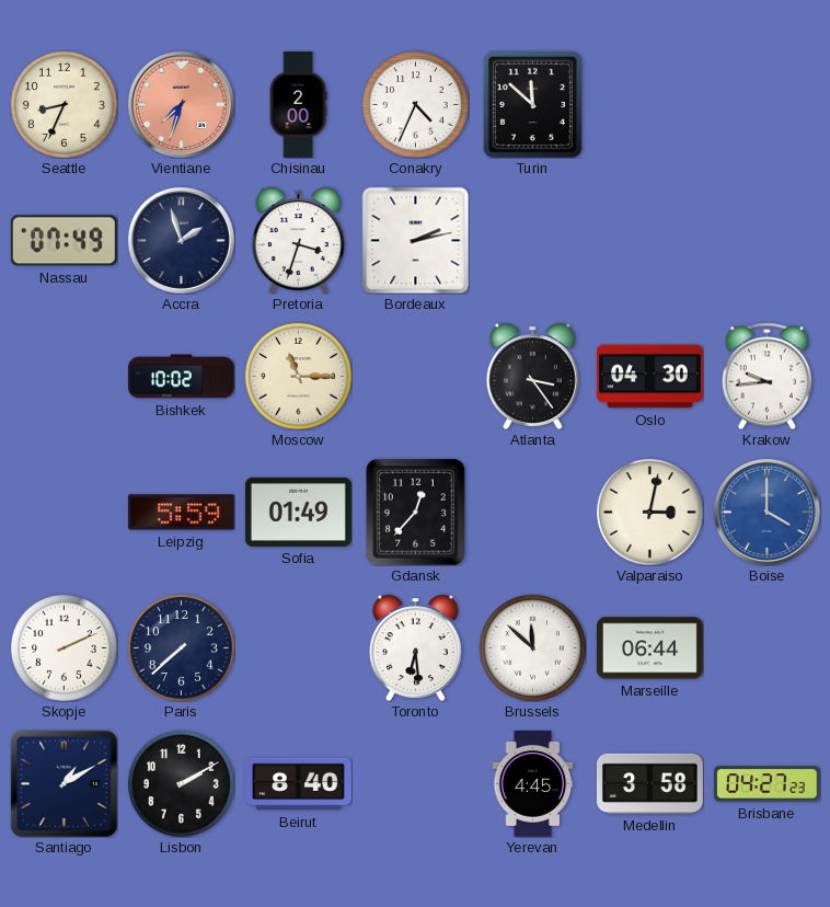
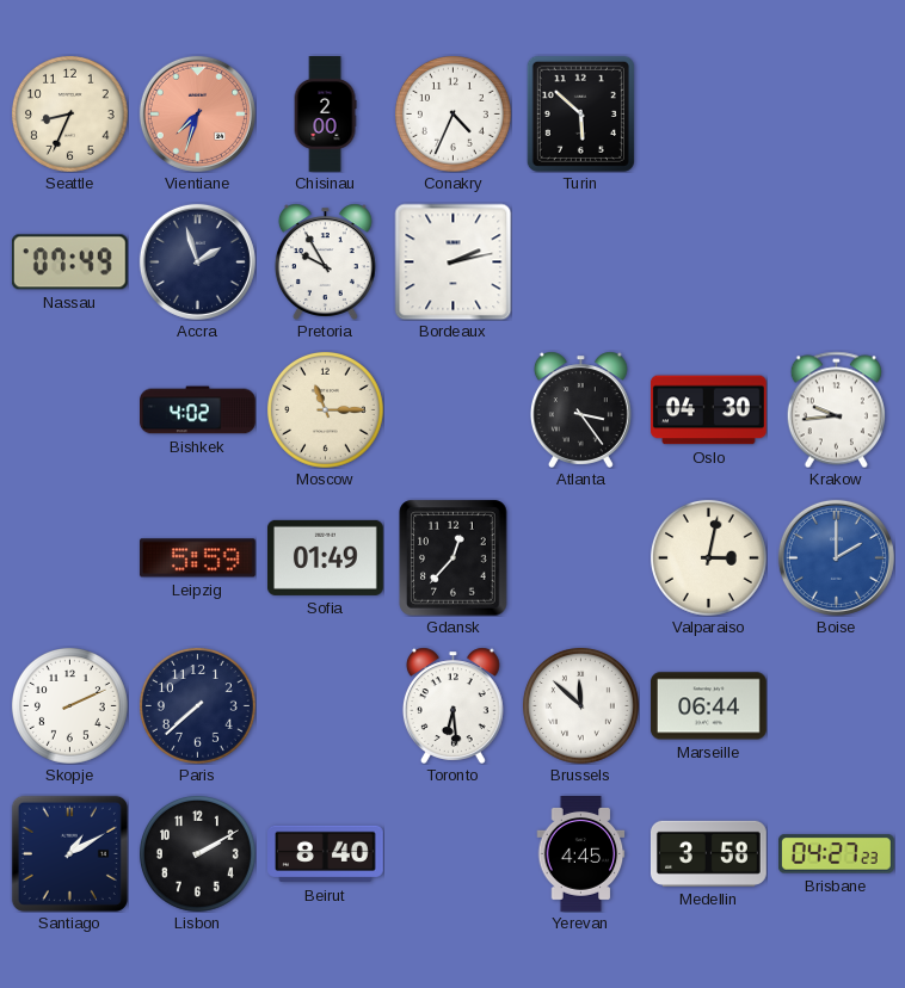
Turin: 11:52 -> 5:52
Pretoria: 3:33 -> 9:55
Bishkek: 10:02 -> 4:02
Boise: 4:00 -> 2:00
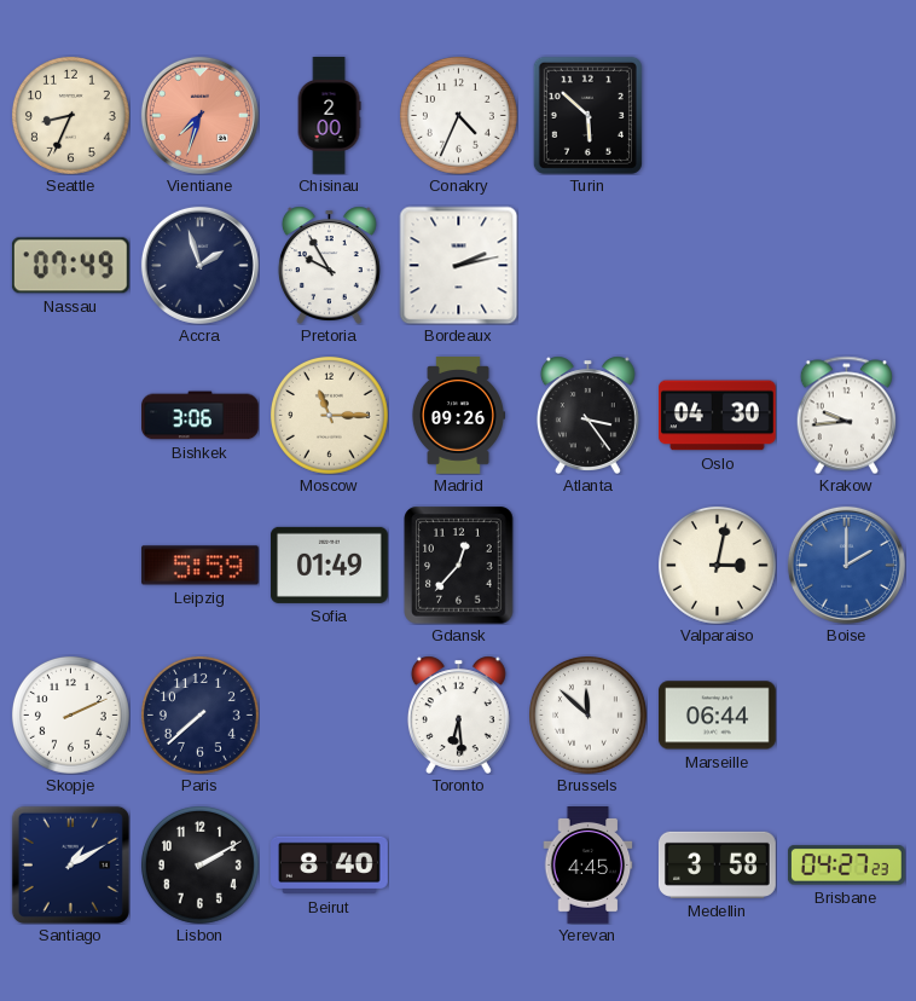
Bishkek: 4:02 -> 3:06
Madrid: none -> 09:26
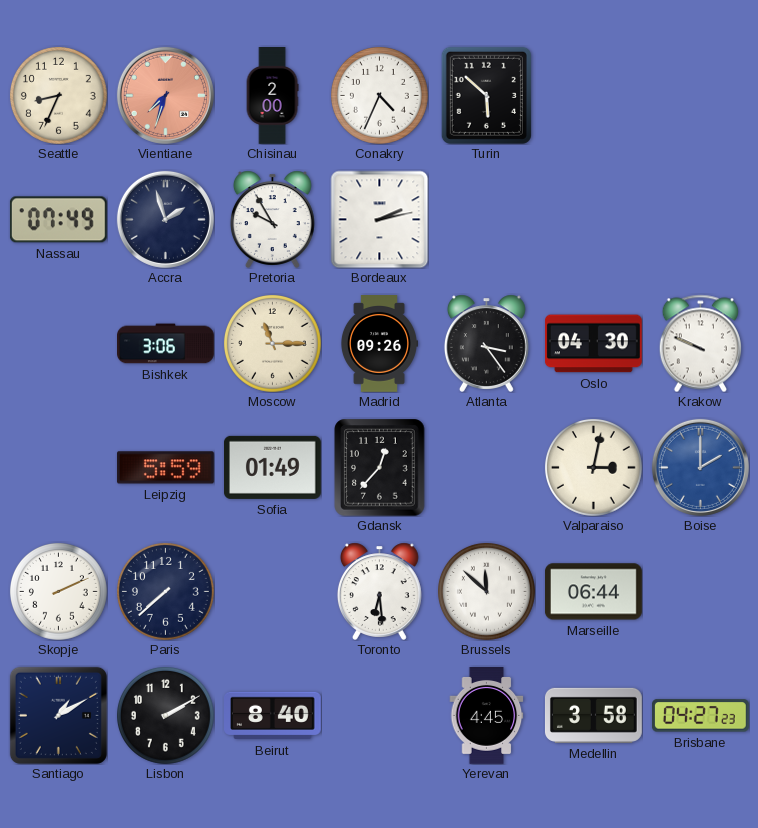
Krakow: 9:44 -> 9:49
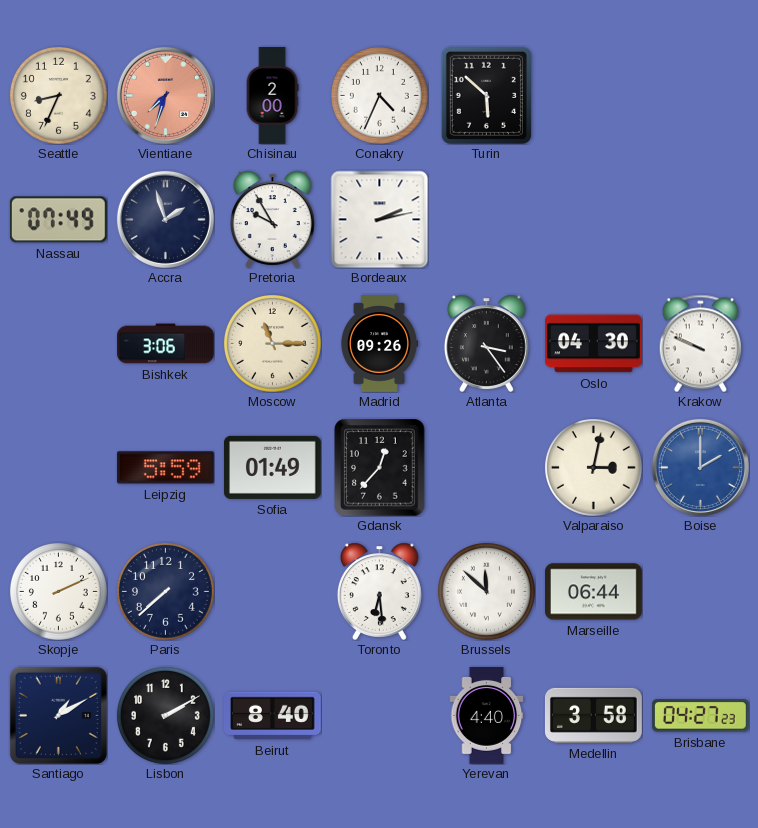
Yerevan: 4:45 -> 4:40
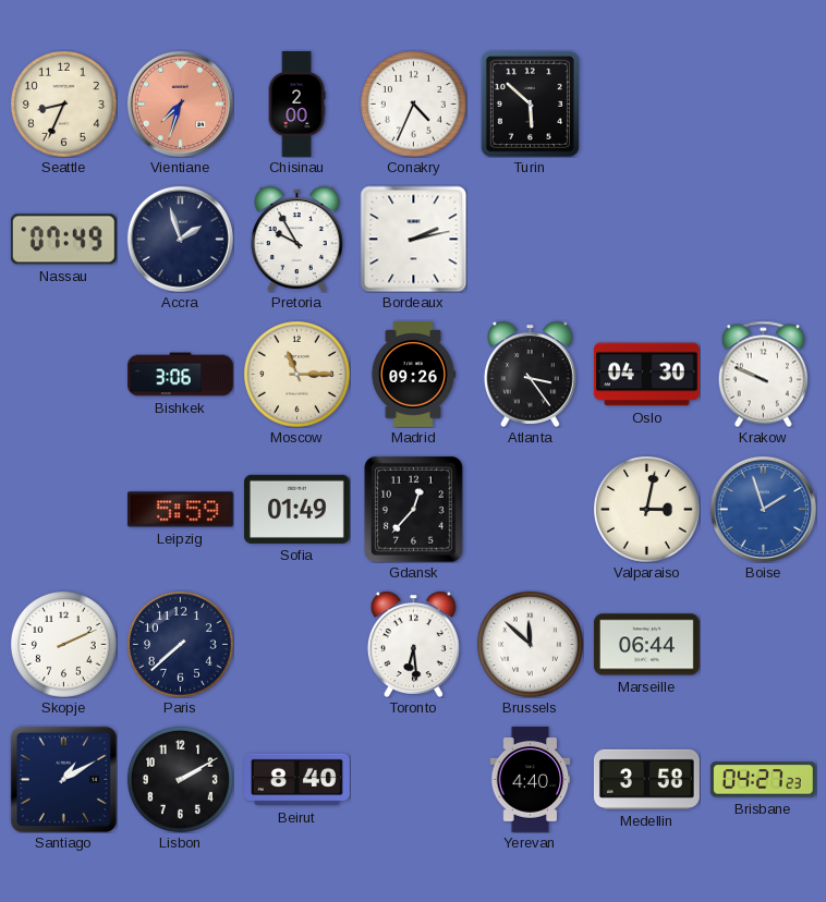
Boise: 2:00 -> 1:57
